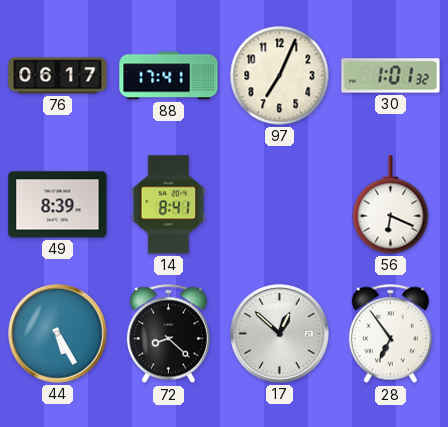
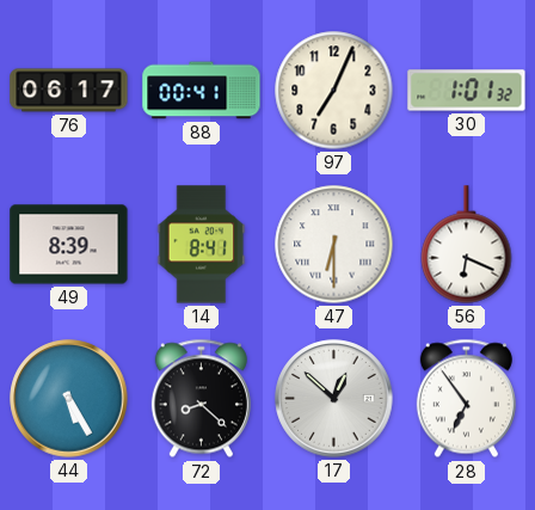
88: 17:41 -> 00:41
47: none -> 6:30
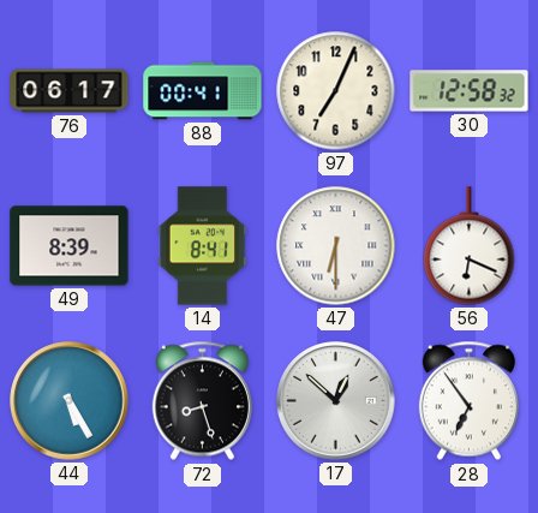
30: 1:01 -> 12:58
72: 8:22 -> 8:27
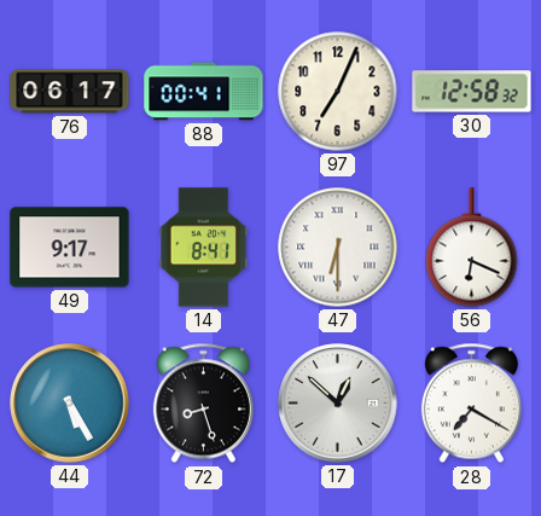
49: 8:39 -> 9:17
28: 6:54 -> 7:20
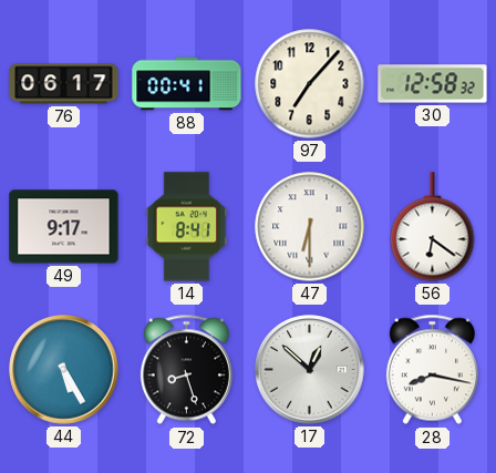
97: 7:04 -> 7:07
56: 6:19 -> 6:21
28: 7:20 -> 8:17
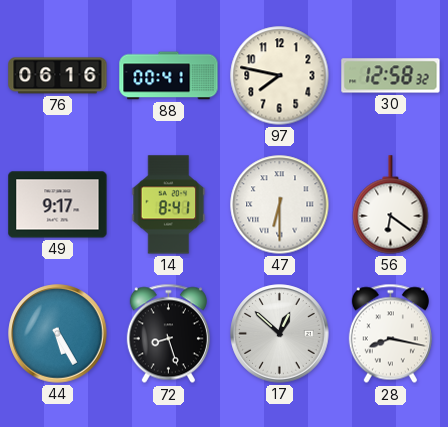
76: 06:17 -> 06:16
97: 7:07 -> 7:47
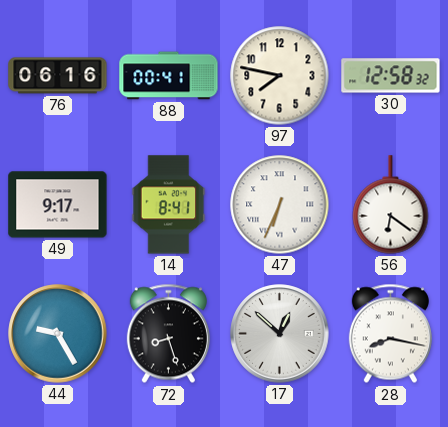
47: 6:30 -> 6:34
44: 5:25 -> 9:25
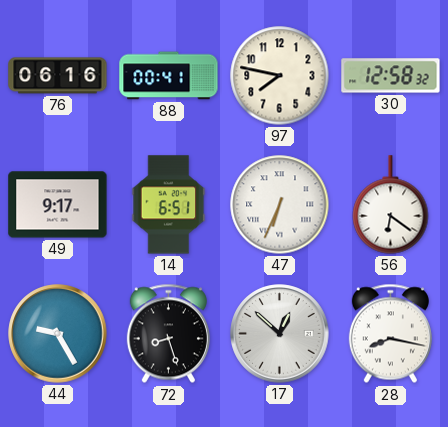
14: 8:41 -> 6:51
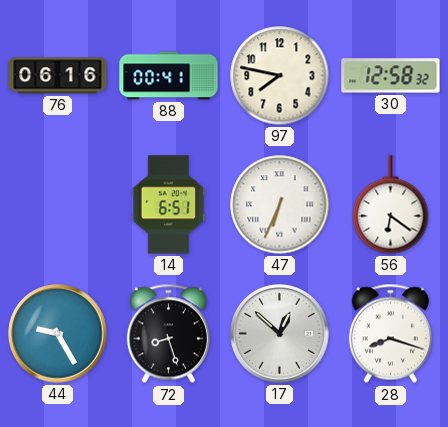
49: 9:17 -> none
28: 8:17 -> 8:18
